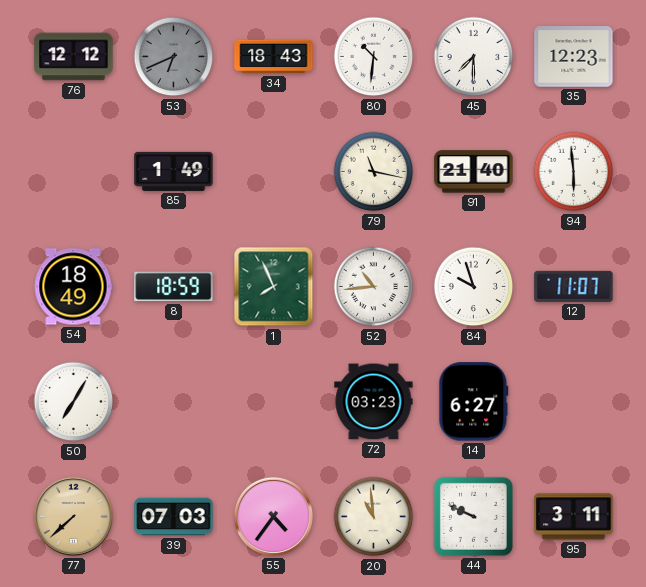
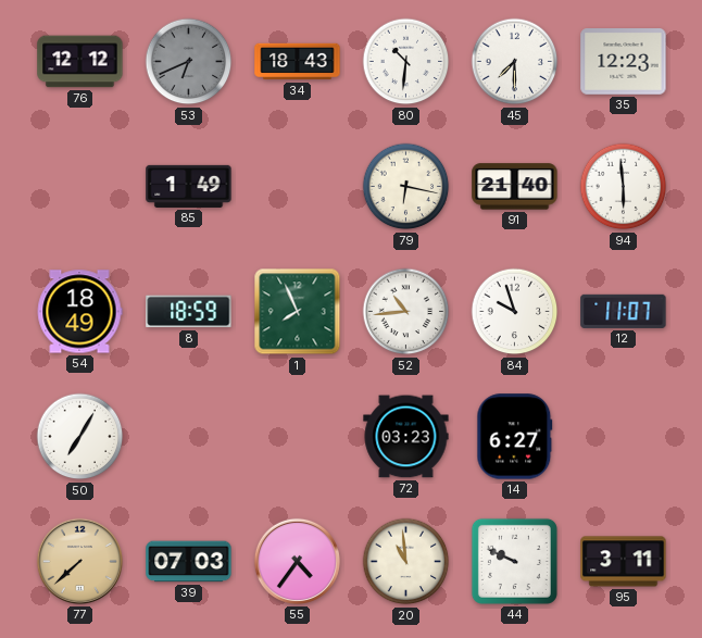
79: 11:17 -> 6:17
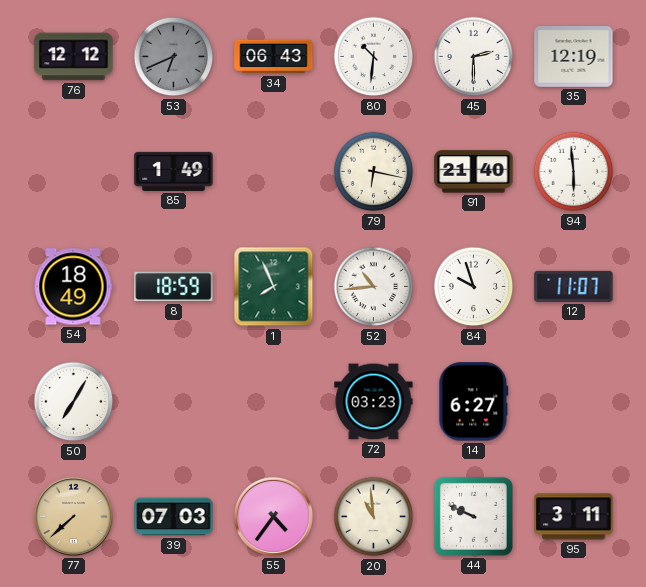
34: 18:43 -> 06:43
45: 7:30 -> 2:30
35: 12:23 -> 12:19
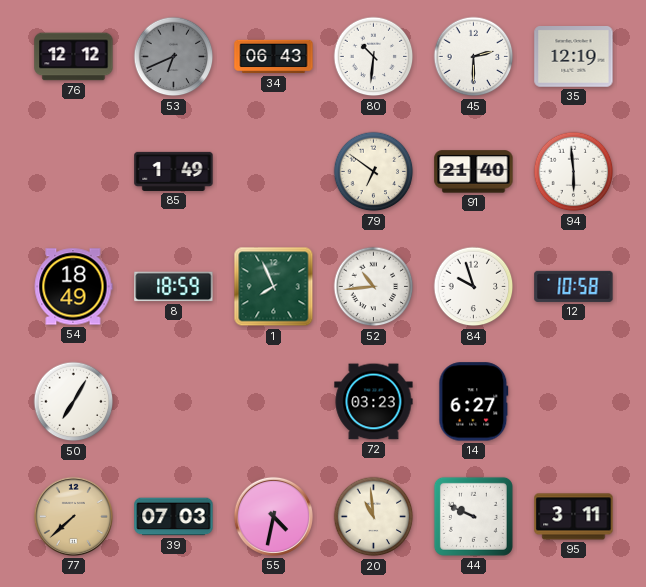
79: 6:17 -> 6:51
12: 11:07 -> 10:58
55: 4:36 -> 4:32
